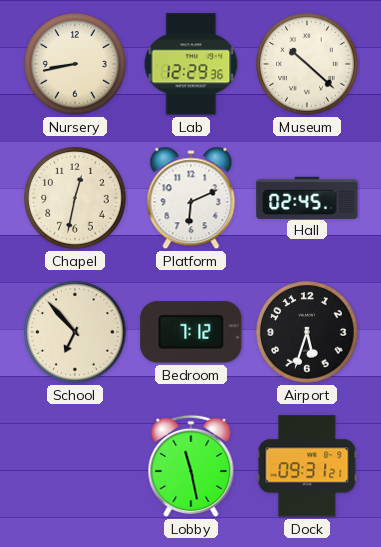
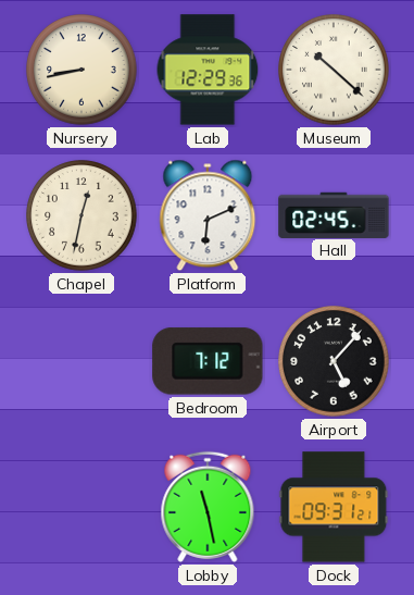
School: 6:53 -> none
Airport: 5:33 -> 5:07
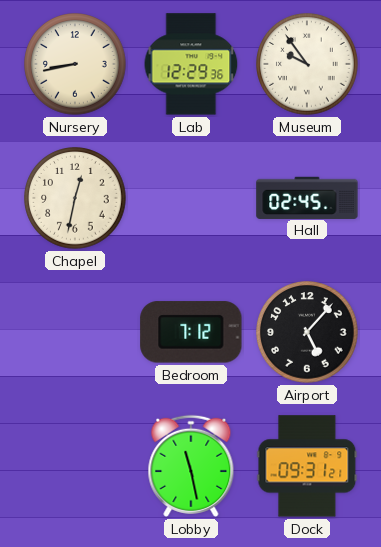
Museum: 10:22 -> 9:54
Platform: 6:11 -> none
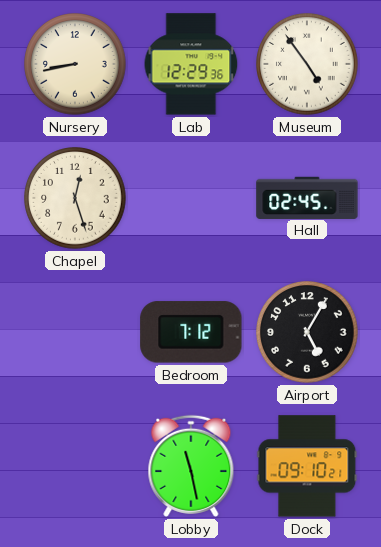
Museum: 9:54 -> 4:54
Chapel: 12:32 -> 12:27
Airport: 5:07 -> 5:05
Dock: 09:31 -> 09:10
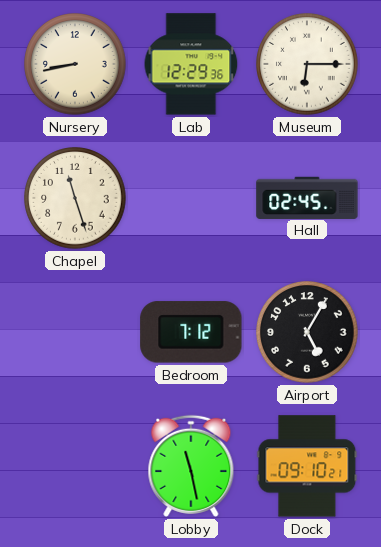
Museum: 4:54 -> 6:15
Chapel: 12:27 -> 11:27
